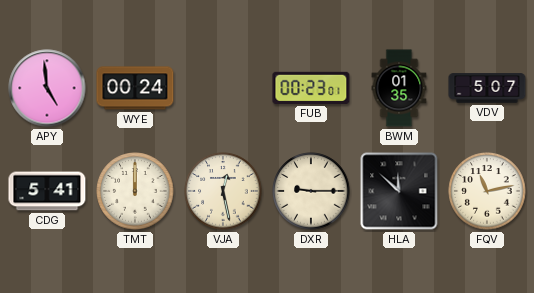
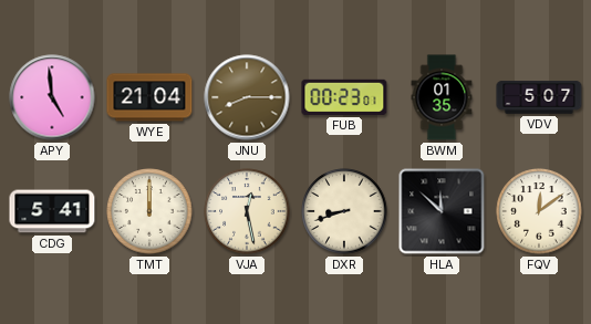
WYE: 00:24 -> 21:04
JNU: none -> 8:15
DXR: 9:15 -> 8:42
FQV: 11:13 -> 12:09
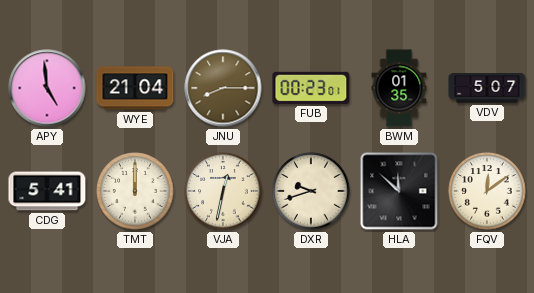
VJA: 12:28 -> 12:32
DXR: 8:42 -> 9:42
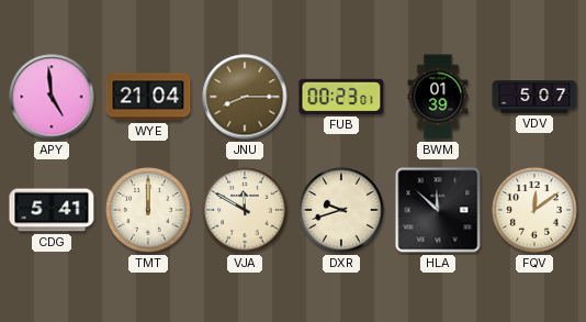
BWM: 01:35 -> 01:39
VJA: 12:32 -> 11:50
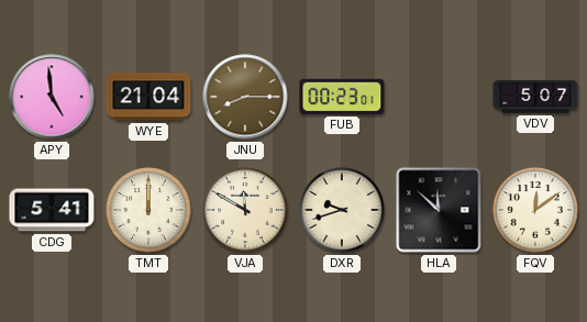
BWM: 01:39 -> none
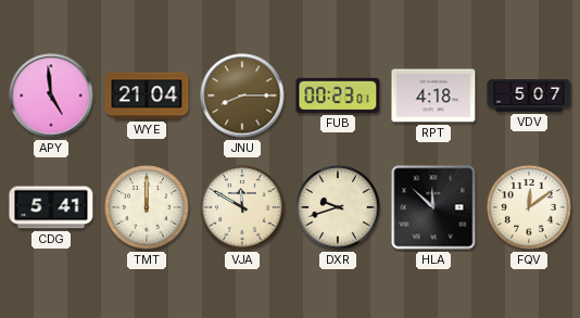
RPT: none -> 4:18
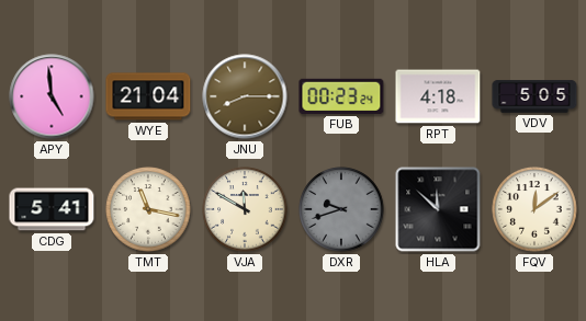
FUB: 00:23:01 -> 00:23:24
VDV: 5:07 -> 5:05
TMT: 12:00 -> 11:17
DXR dial: cream -> grey
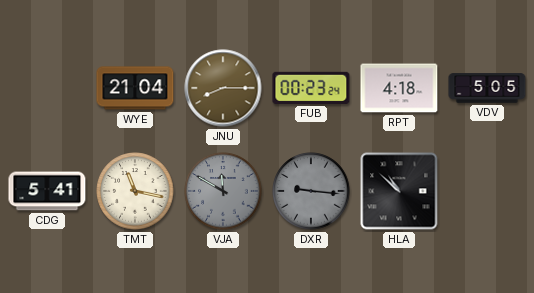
APY: 4:59 -> none
VJA dial: cream -> grey
DXR: 9:42 -> 9:16
HLA: 11:52 -> 10:52
FQV: 12:09 -> none
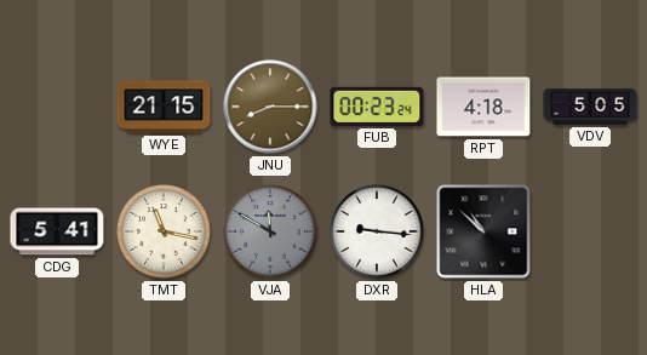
WYE: 21:04 -> 21:15
DXR dial: grey -> white
